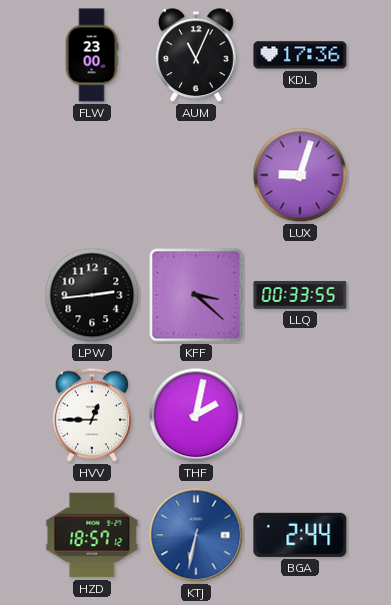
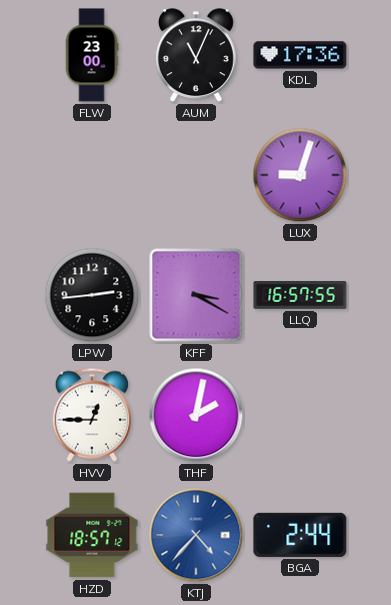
KFF: 3:22 -> 3:20
LLQ: 00:33 -> 16:57
KTJ: 6:32 -> 4:37
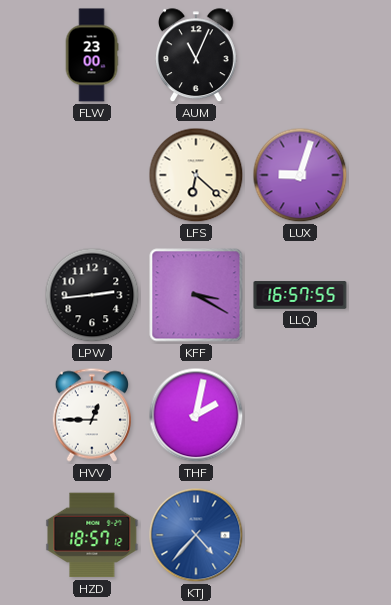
KDL: 17:36 -> none
LFS: none -> 6:22
BGA: 2:44 -> none
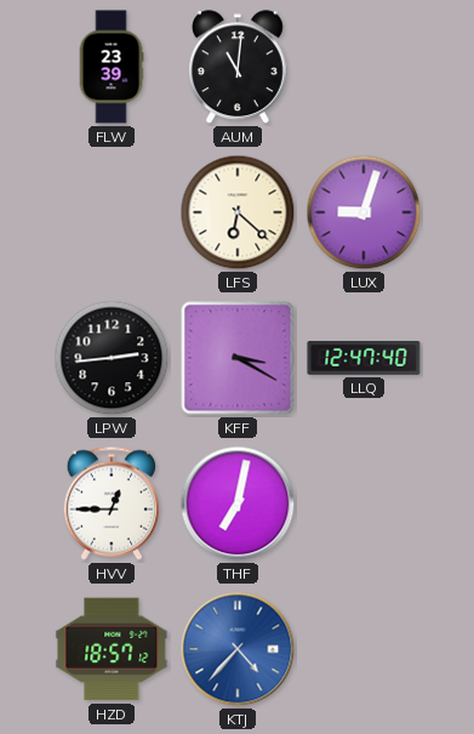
FLW: 23:00 -> 23:39
AUM: 11:04 -> 11:01
LLQ: 16:57 -> 12:47
THF: 2:02 -> 7:02
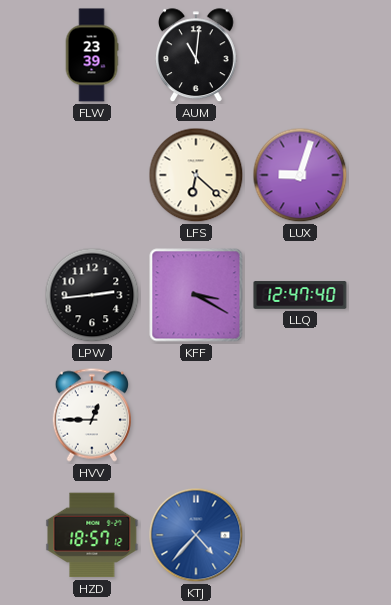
THF: 7:02 -> none
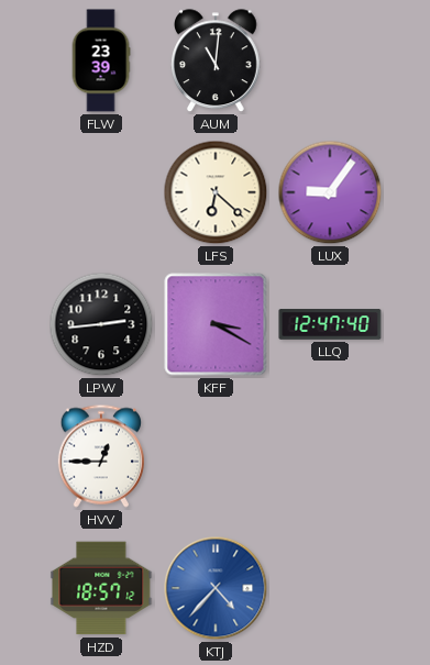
LUX: 9:03 -> 9:06
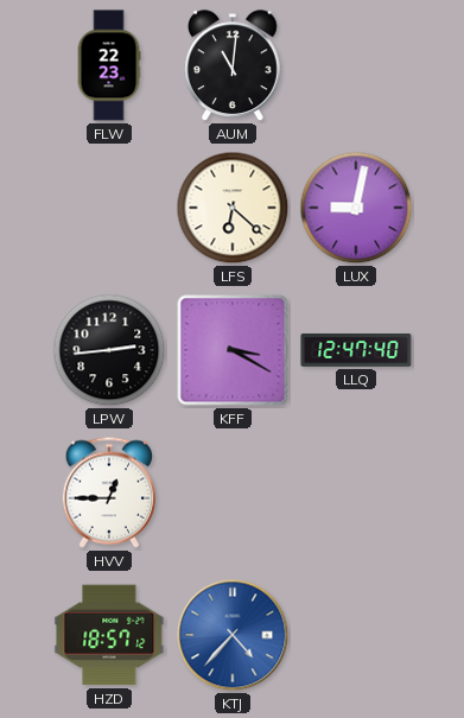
FLW: 23:39 -> 22:23
LUX: 9:06 -> 9:02
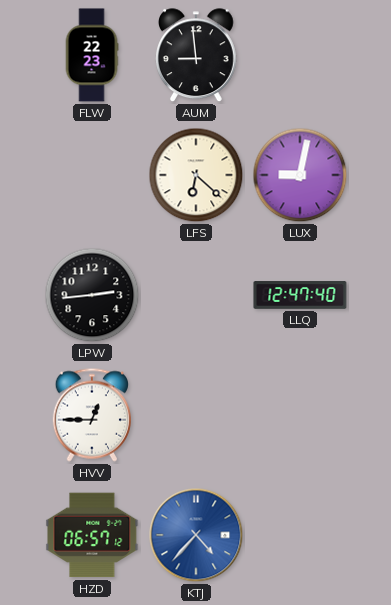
AUM: 11:01 -> 8:59
KFF: 3:20 -> none
HZD: 18:57 -> 06:57
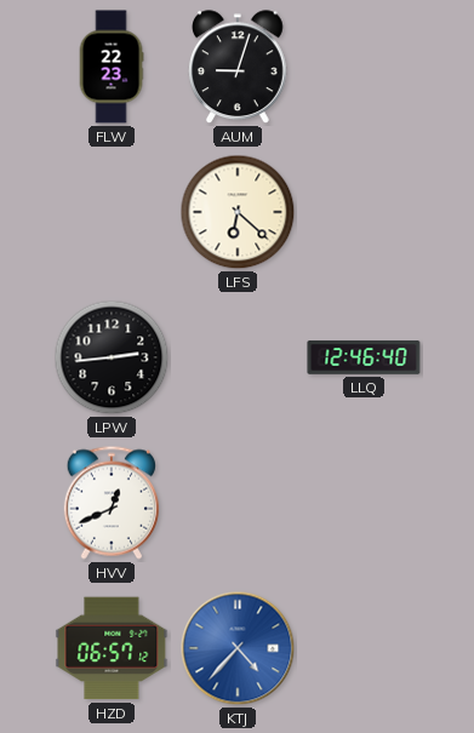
AUM: 8:59 -> 9:03
LUX: 9:02 -> none
LLQ: 12:47 -> 12:46
HVV: 12:45 -> 12:41
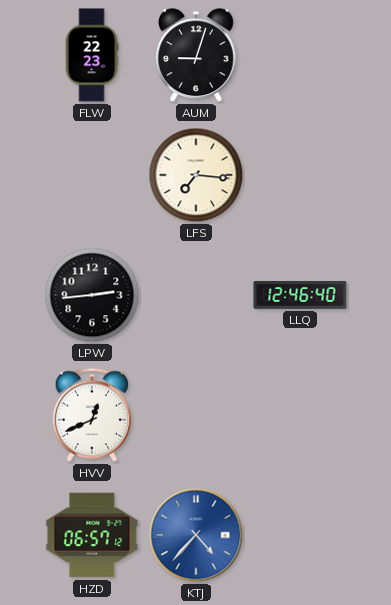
LFS: 6:22 -> 7:16
